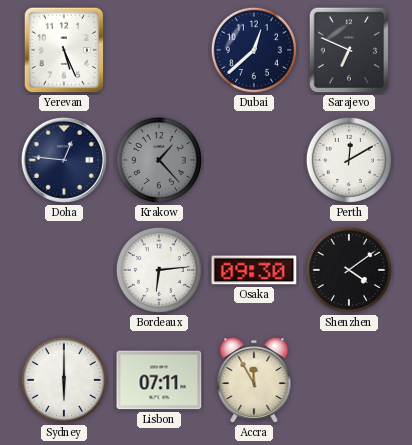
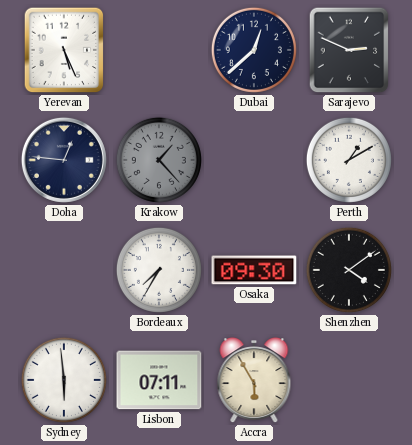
Sarajevo: 6:49 -> 2:49
Perth: 12:10 -> 1:10
Bordeaux: 6:14 -> 7:35
Sydney: 6:00 -> 5:59
Accra: 11:55 -> 5:55
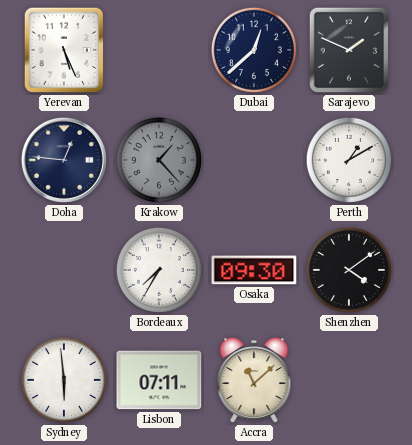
Sarajevo: 2:49 -> 1:49
Accra: 5:55 -> 11:08
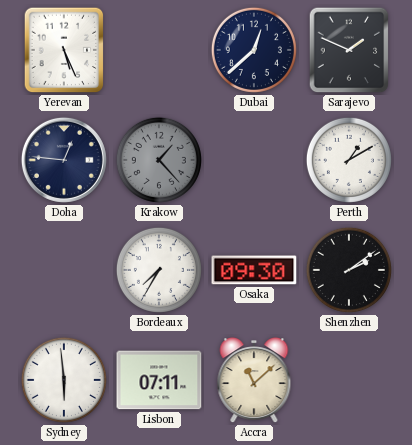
Shenzhen: 4:09 -> 2:09
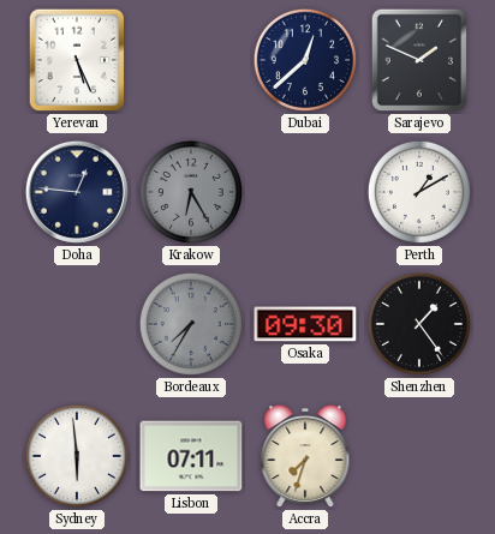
Krakow: 1:23 -> 6:25
Bordeaux dial: white -> grey
Shenzhen: 2:09 -> 1:24
Accra: 11:08 -> 7:33
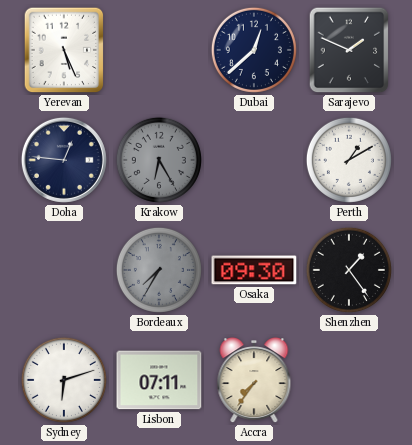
Sydney: 5:59 -> 6:12
Accra: 7:33 -> 7:36
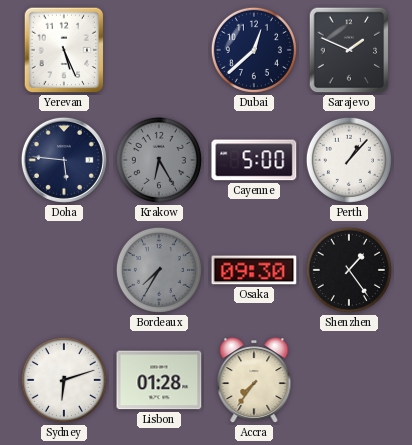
Doha: 12:46 -> 5:46
Cayenne: none -> 5:00
Perth: 1:10 -> 1:07
Lisbon: 07:11 -> 01:28
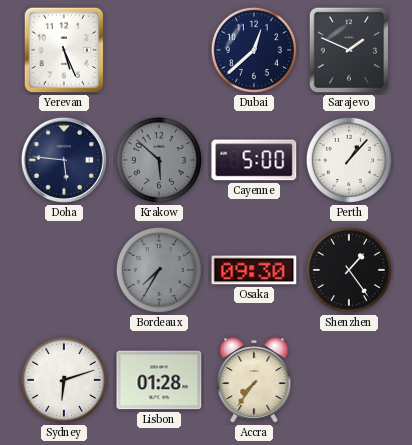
Krakow: 6:25 -> 5:52
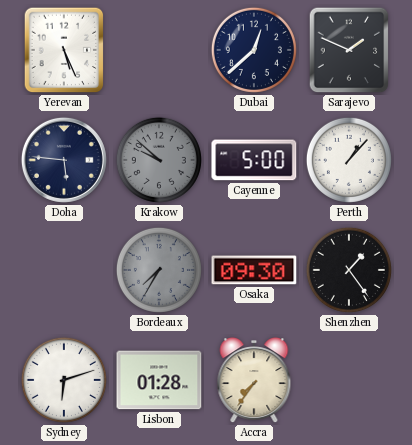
Krakow: 5:52 -> 9:52
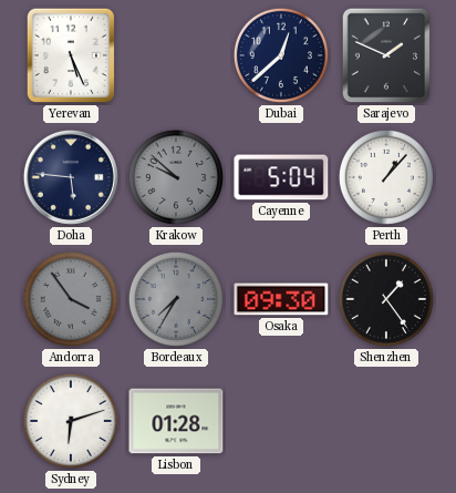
Cayenne: 5:00 -> 5:04
Andorra: none -> 3:54
Accra: 7:36 -> none
